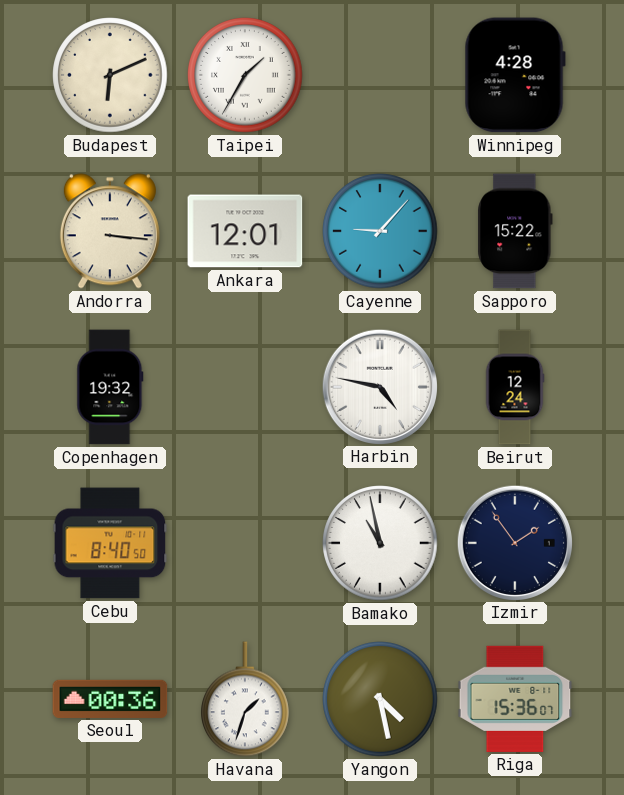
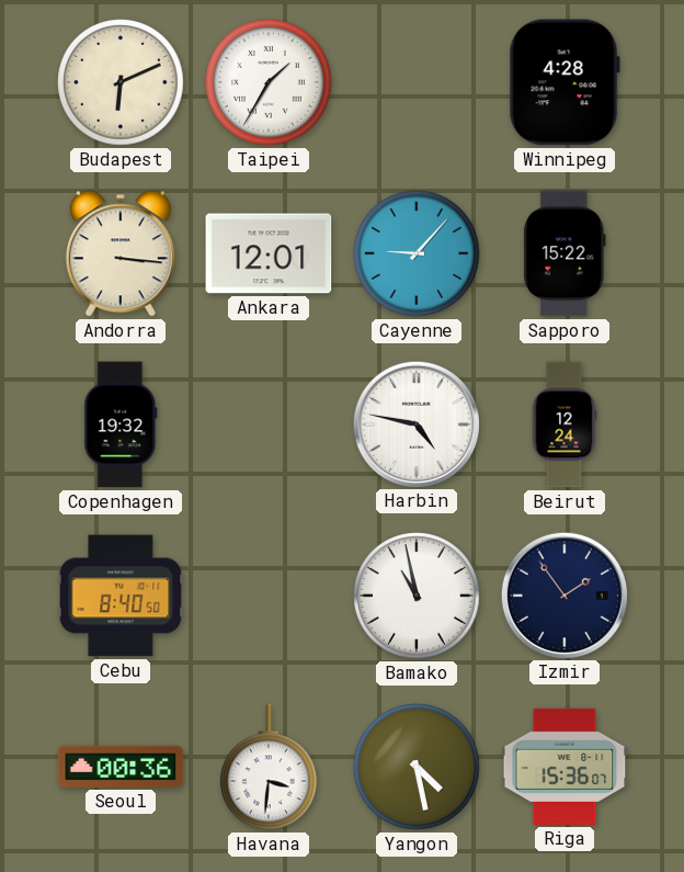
Havana: 1:33 -> 3:31
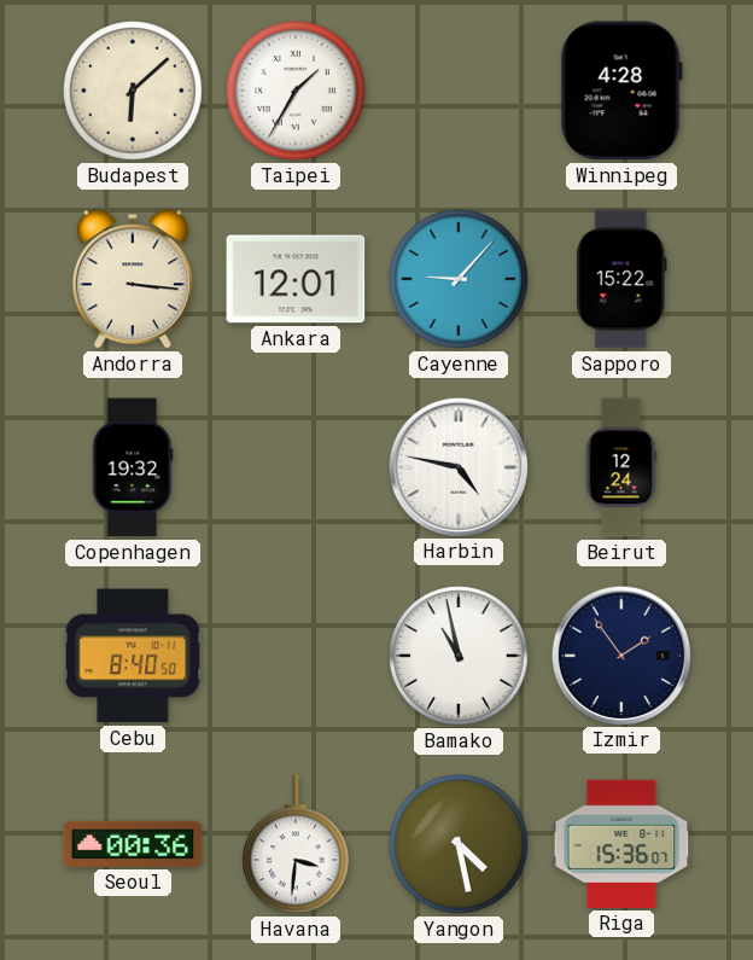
Budapest: 6:11 -> 6:08
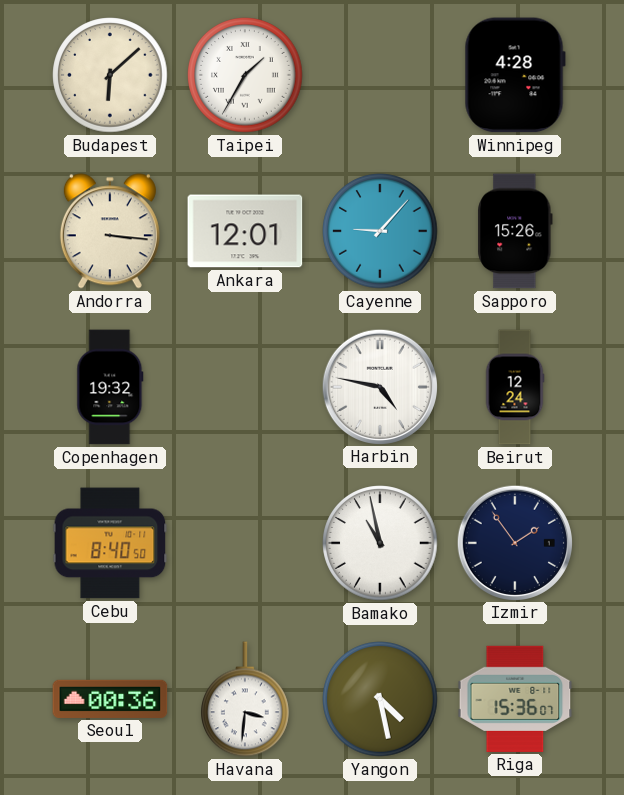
Sapporo: 15:22 -> 15:26
